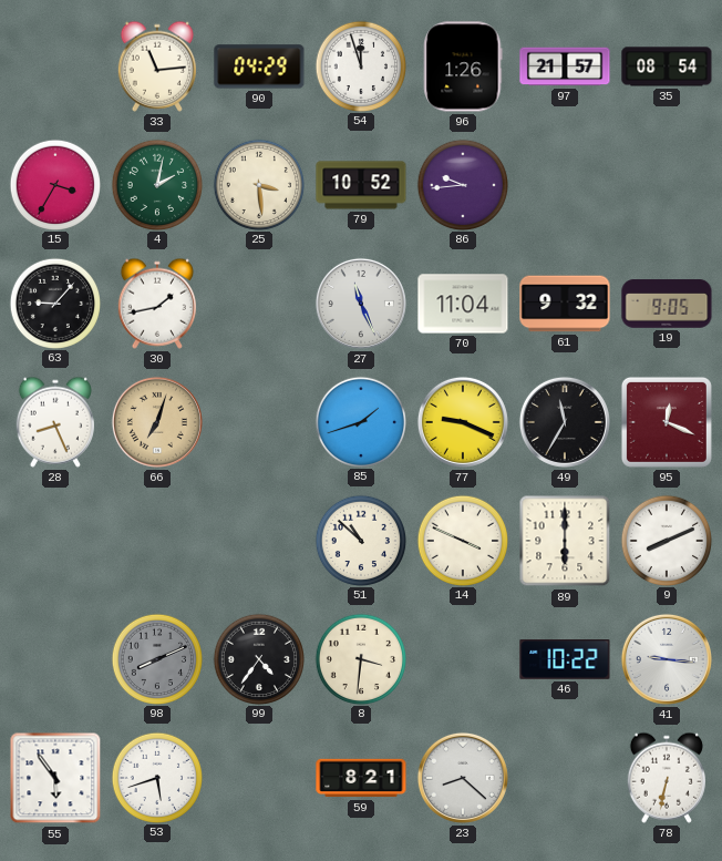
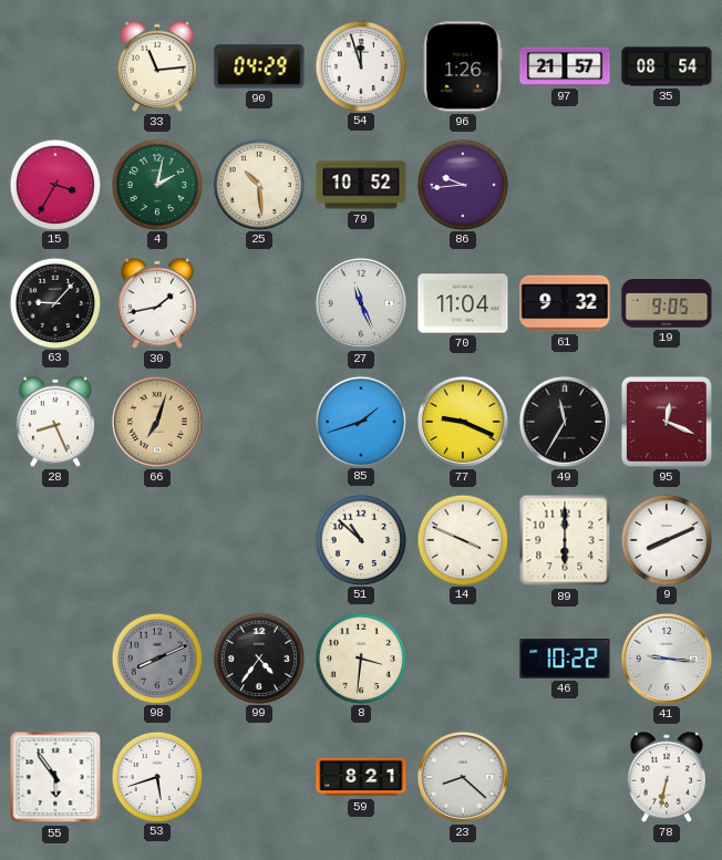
25: 3:29 -> 10:29
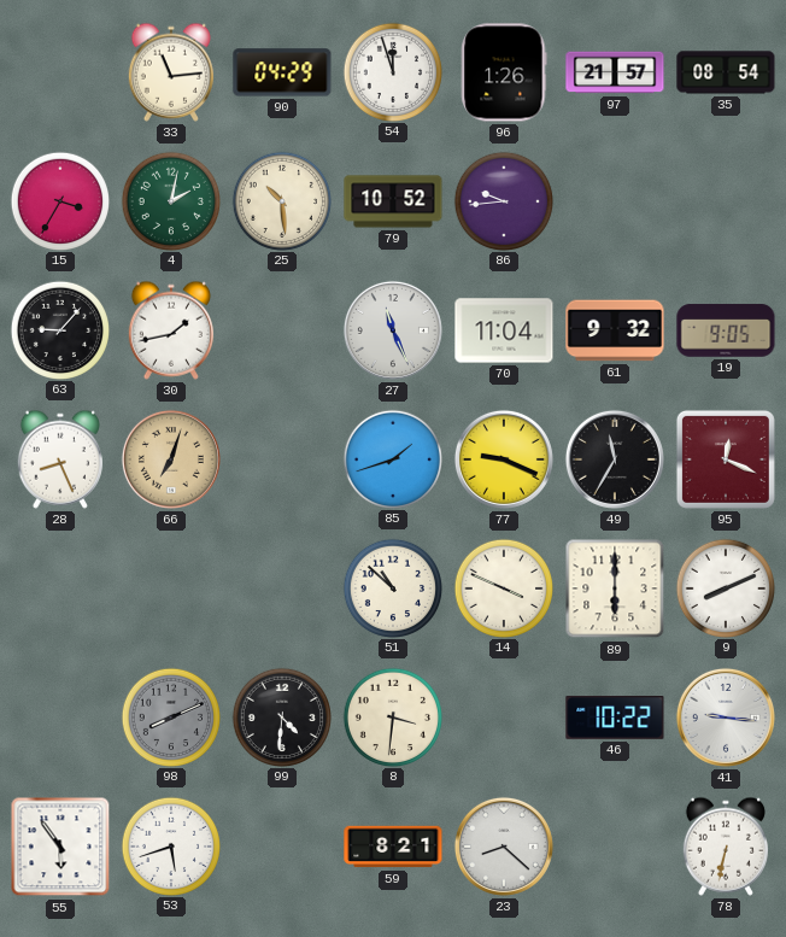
99: 4:36 -> 4:31
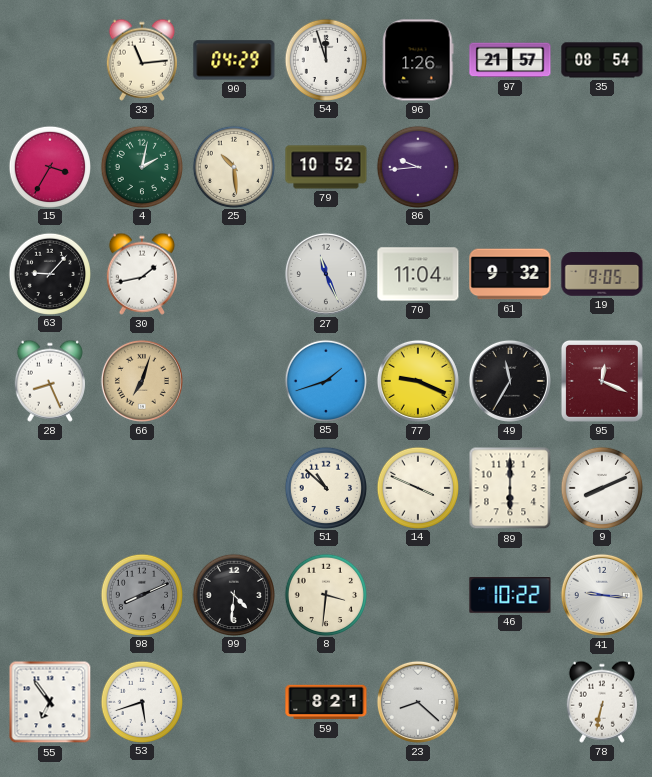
55: 5:54 -> 6:54
